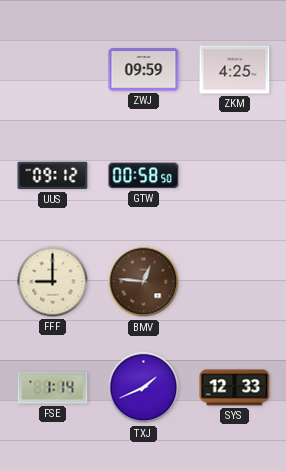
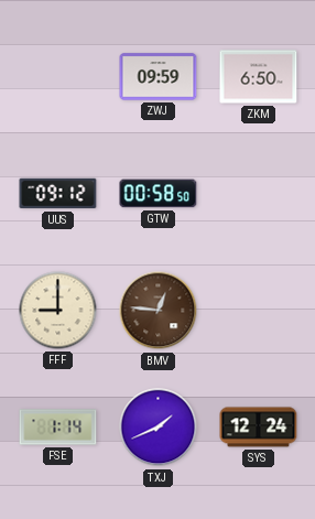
ZKM: 4:25 -> 6:50
SYS: 12:33 -> 12:24
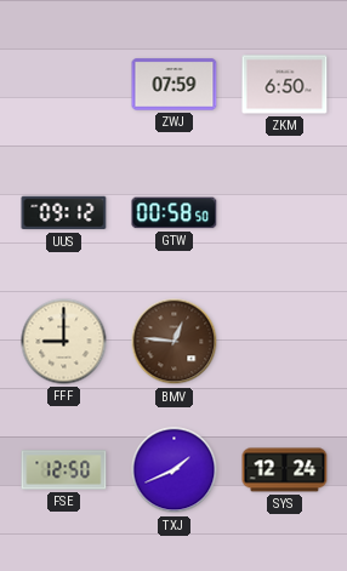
ZWJ: 09:59 -> 07:59
FSE: 1:14 -> 12:50
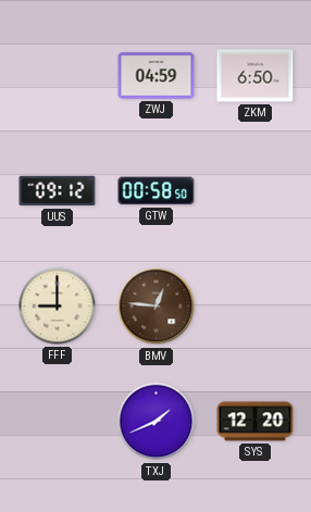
ZWJ: 07:59 -> 04:59
FSE: 12:50 -> none
SYS: 12:24 -> 12:20
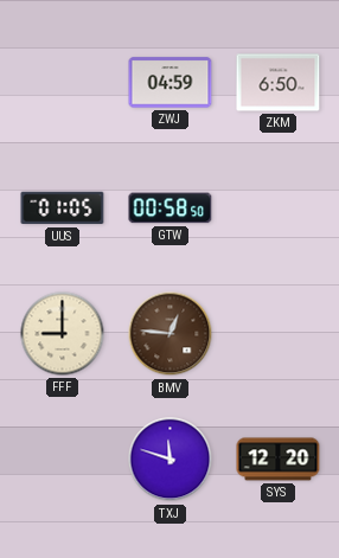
UUS: 09:12 -> 01:05
TXJ: 1:41 -> 11:48
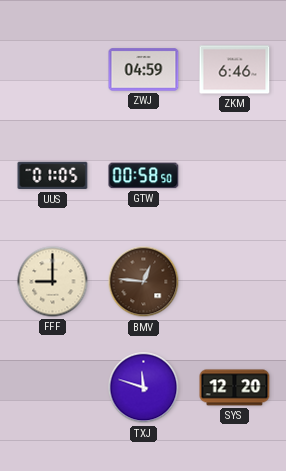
ZKM: 6:50 -> 6:46
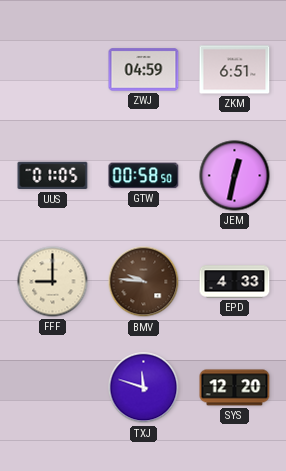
ZKM: 6:46 -> 6:51
JEM: none -> 12:32
BMV: 12:46 -> 9:46
EPD: none -> 4:33
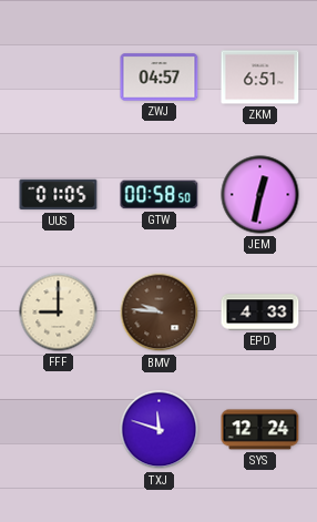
ZWJ: 04:59 -> 04:57
SYS: 12:20 -> 12:24
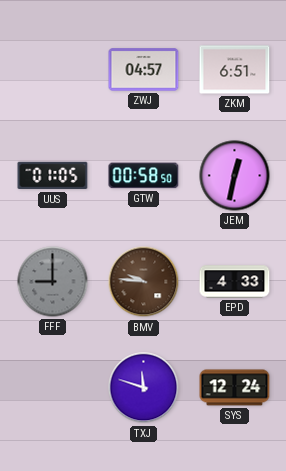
FFF dial: cream -> grey
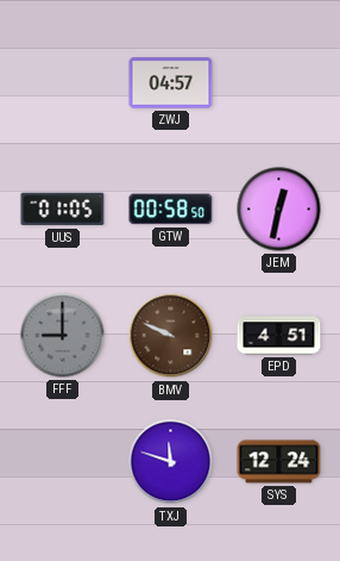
ZKM: 6:51 -> none
BMV: 9:46 -> 9:49
EPD: 4:33 -> 4:51
